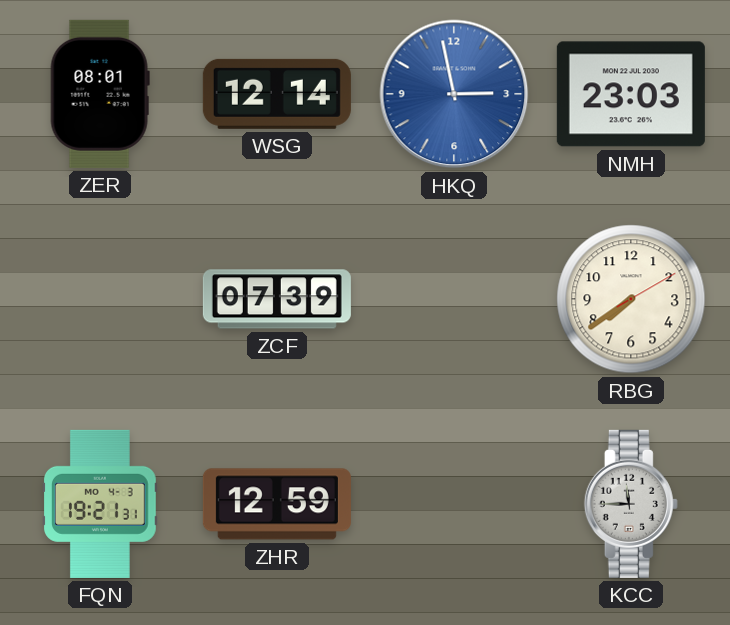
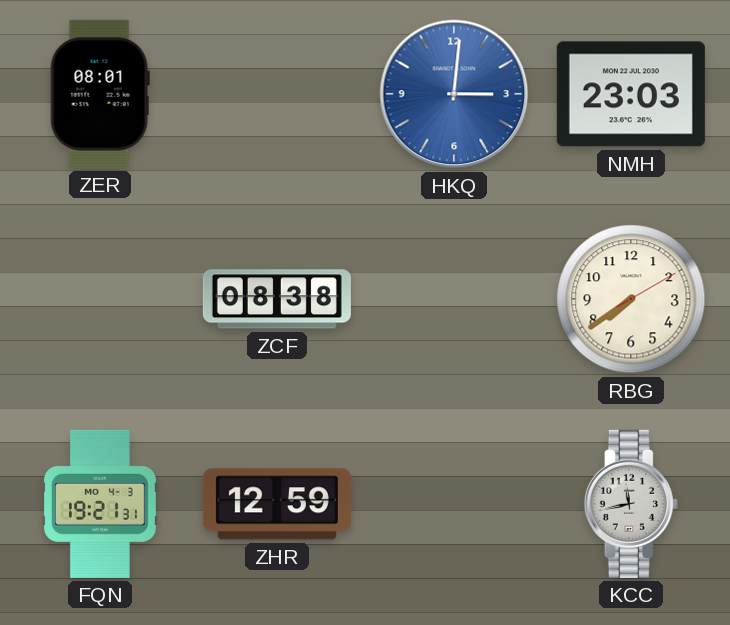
WSG: 12:14 -> none
HKQ: 2:58 -> 3:01
ZCF: 07:39 -> 08:38
KCC: 11:45 -> 11:43
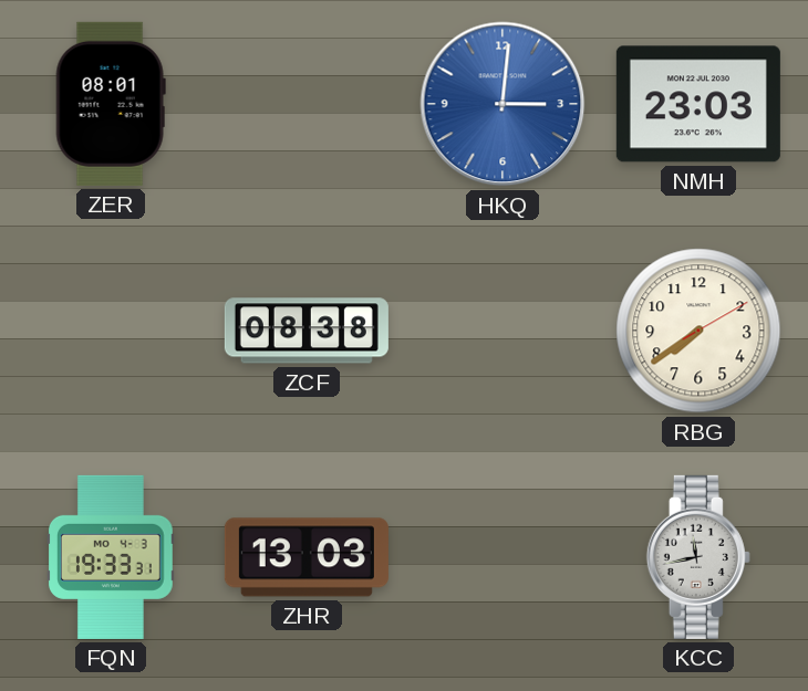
FQN: 19:21 -> 19:33
ZHR: 12:59 -> 13:03
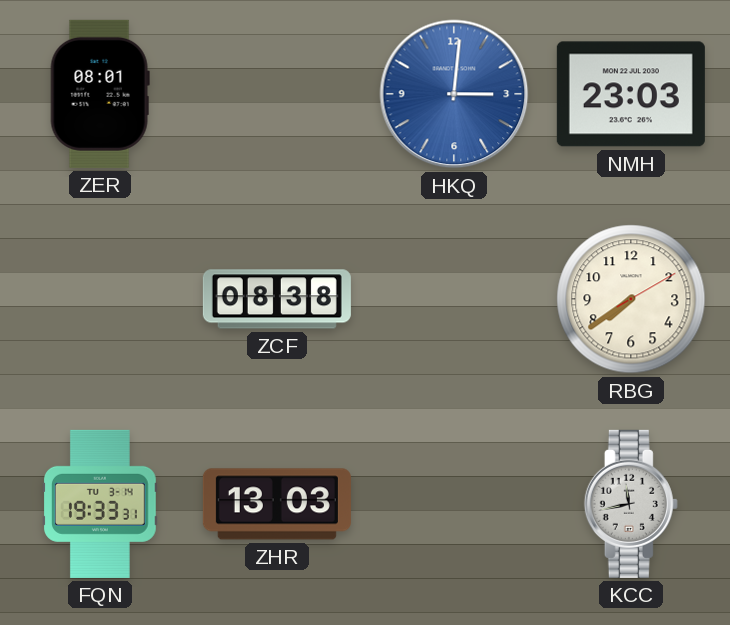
FQN date: MO 4-3 -> TU 3-14
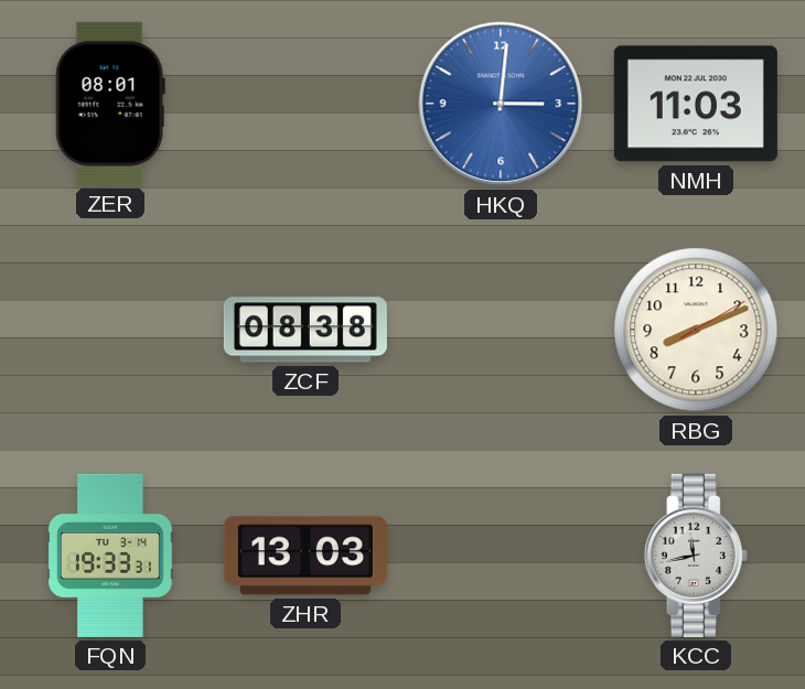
NMH: 23:03 -> 11:03
RBG: 7:39 -> 8:11
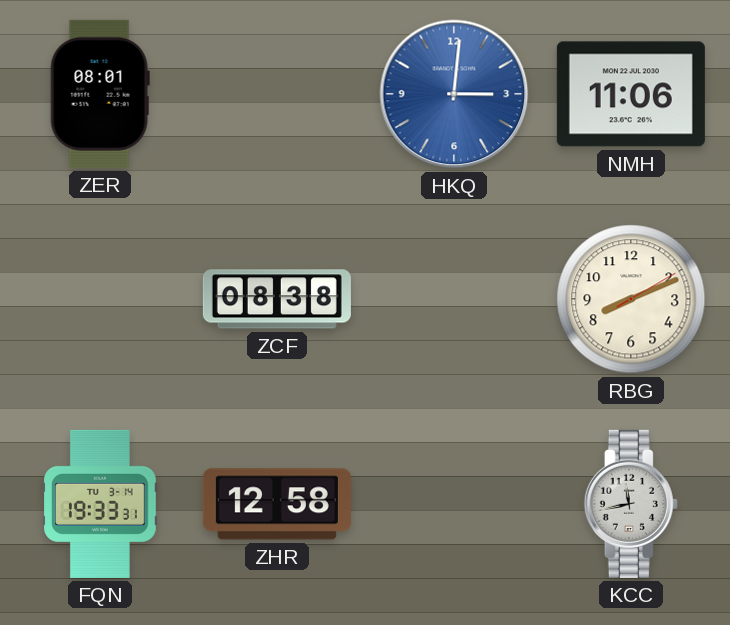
NMH: 11:03 -> 11:06
ZHR: 13:03 -> 12:58
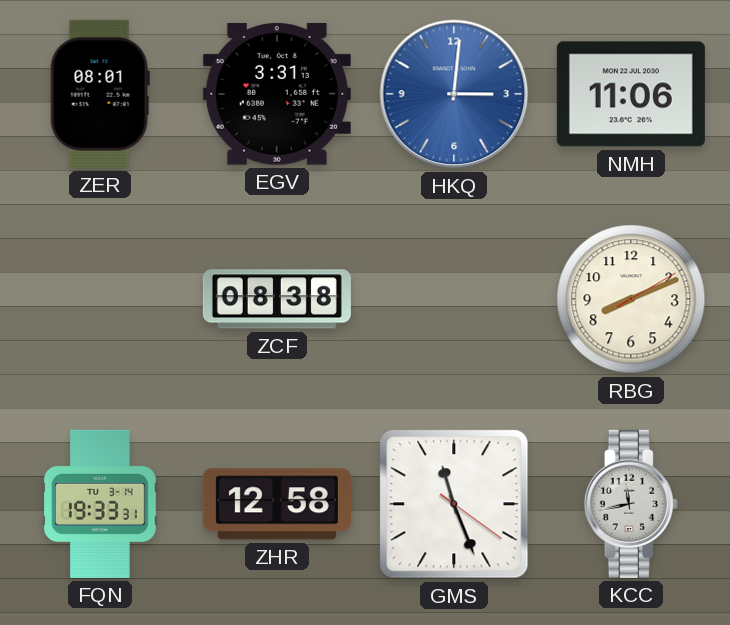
EGV: none -> 3:31
GMS: none -> 11:26
